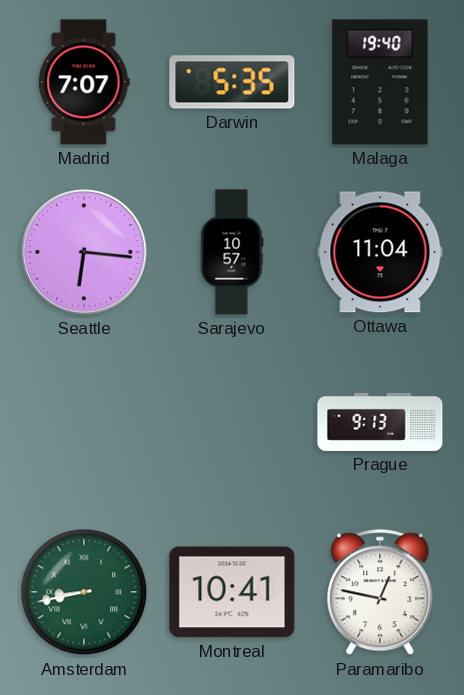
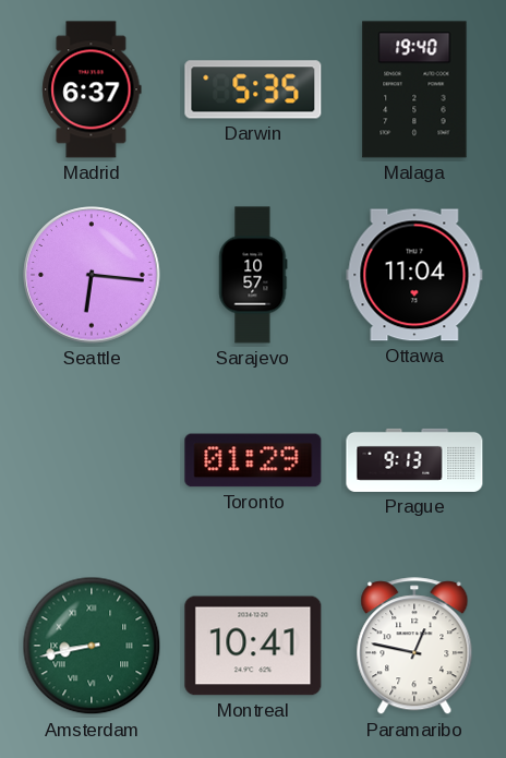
Madrid: 7:07 -> 6:37
Toronto: none -> 01:29
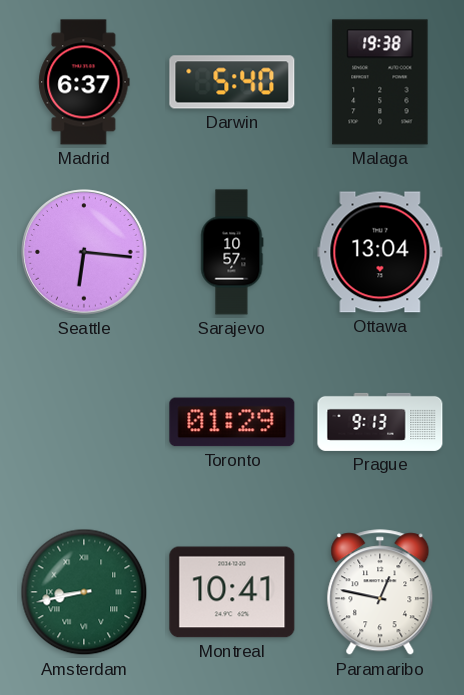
Darwin: 5:35 -> 5:40
Malaga: 19:40 -> 19:38
Ottawa: 11:04 -> 13:04
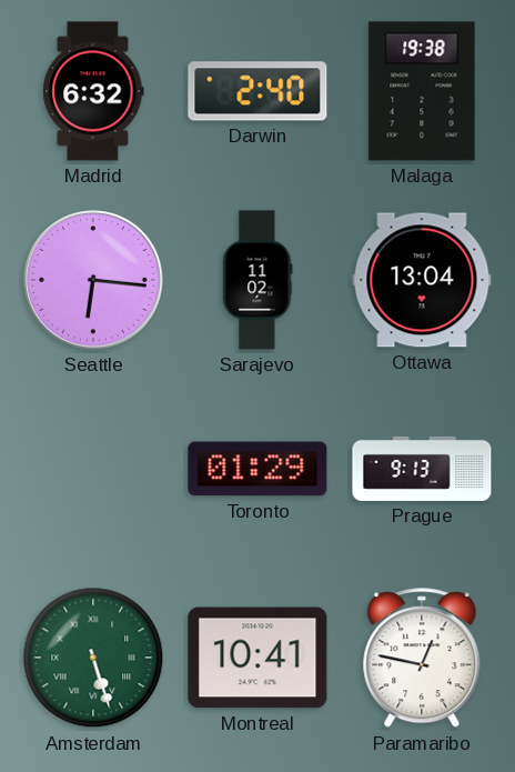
Madrid: 6:37 -> 6:32
Darwin: 5:40 -> 2:40
Sarajevo: 10:57 -> 11:02
Amsterdam: 8:43 -> 5:27
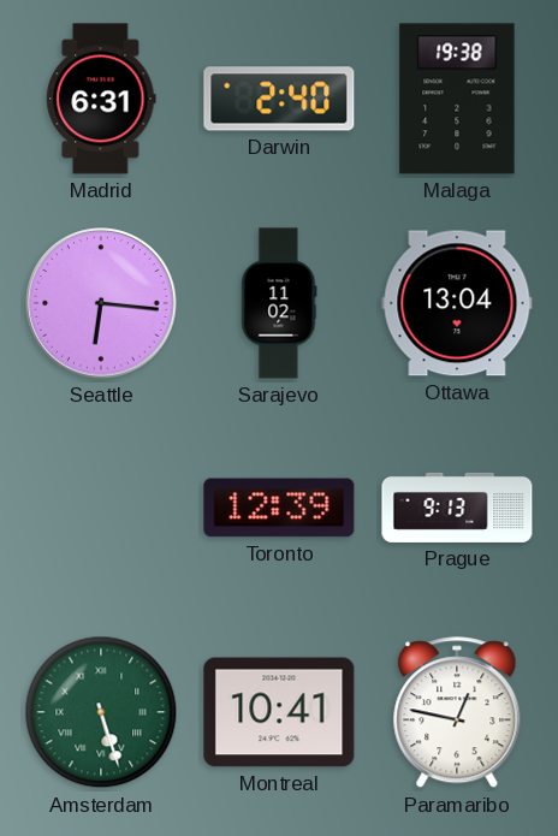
Madrid: 6:32 -> 6:31
Toronto: 01:29 -> 12:39
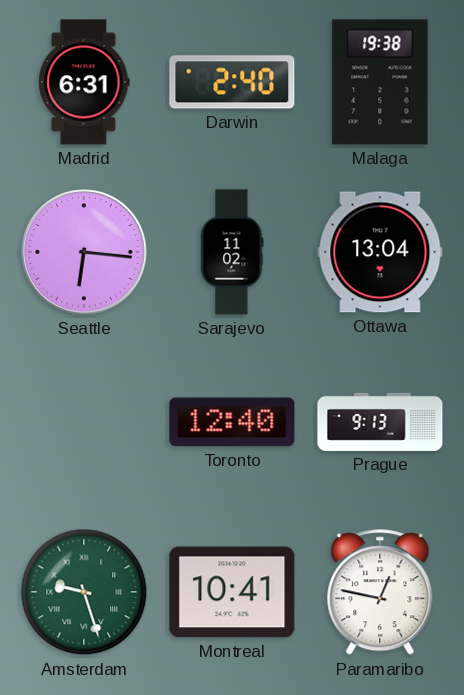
Toronto: 12:39 -> 12:40
Amsterdam: 5:27 -> 9:27
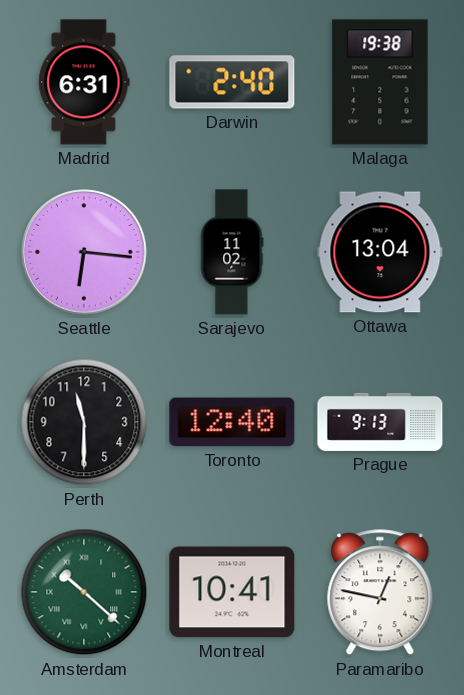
Perth: none -> 11:30
Amsterdam: 9:27 -> 10:22
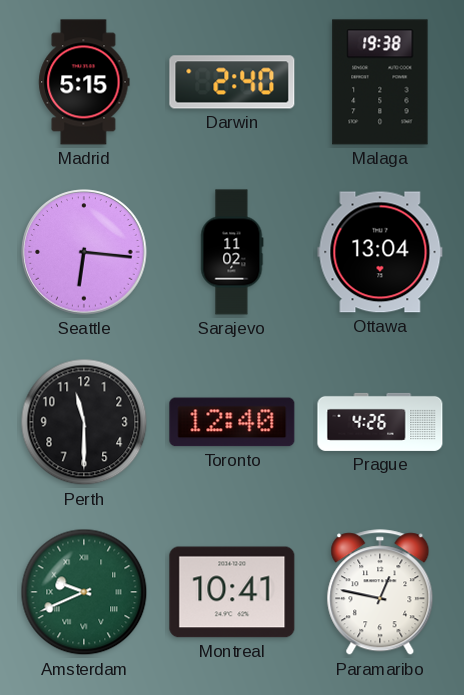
Madrid: 6:31 -> 5:15
Prague: 9:13 -> 4:26
Amsterdam: 10:22 -> 9:41
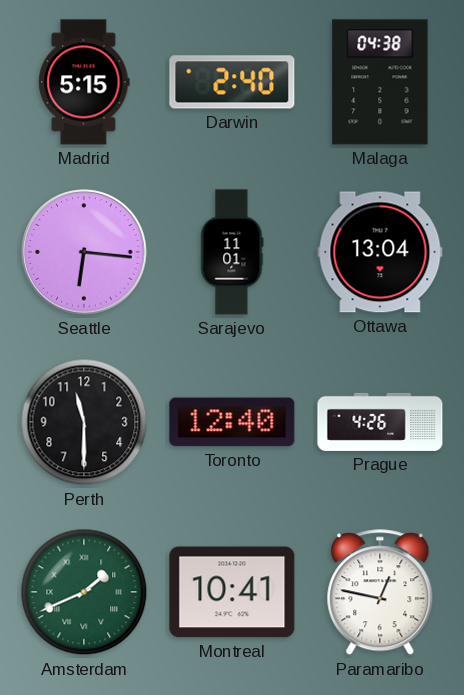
Malaga: 19:38 -> 04:38
Sarajevo: 11:02 -> 11:01
Amsterdam: 9:41 -> 1:41
